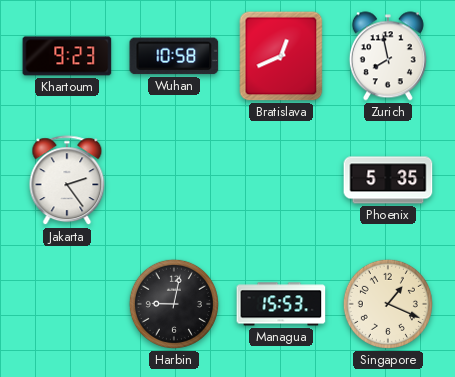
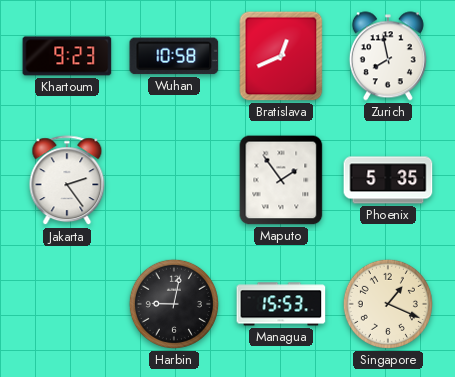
Maputo: none -> 1:54
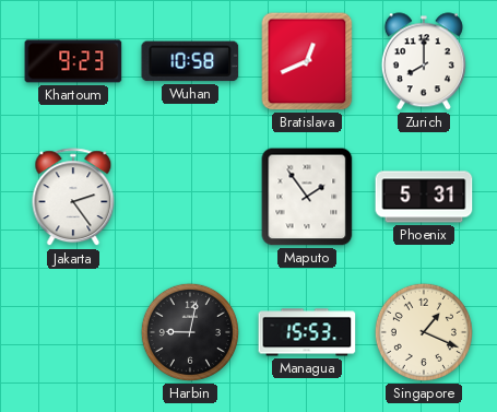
Zurich: 7:58 -> 8:00
Phoenix: 5:35 -> 5:31
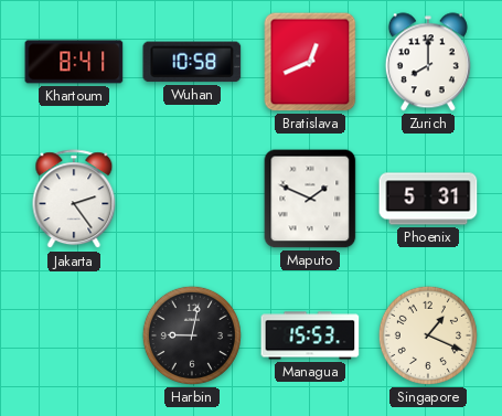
Khartoum: 9:23 -> 8:41
Maputo: 1:54 -> 1:49
